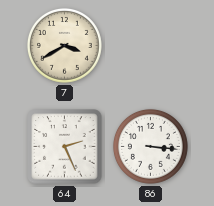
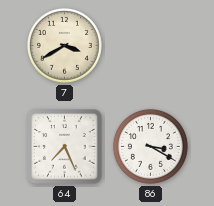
64: 2:26 -> 7:26
86: 3:16 -> 3:20
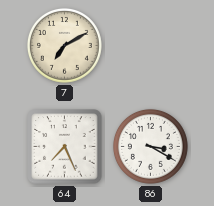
7: 3:40 -> 7:10
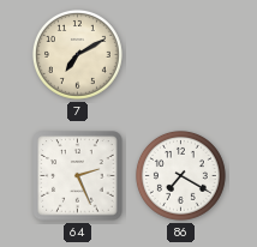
64: 7:26 -> 2:26
86: 3:20 -> 7:20
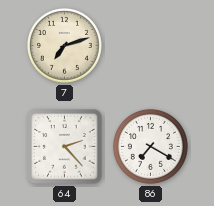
7: 7:10 -> 7:12
64: 2:26 -> 2:23
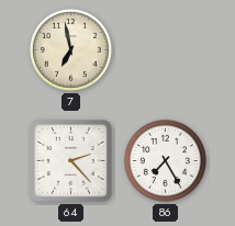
7: 7:12 -> 6:58
86: 7:20 -> 7:25
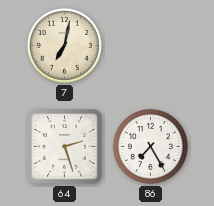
7: 6:58 -> 7:02
64: 2:23 -> 2:27
